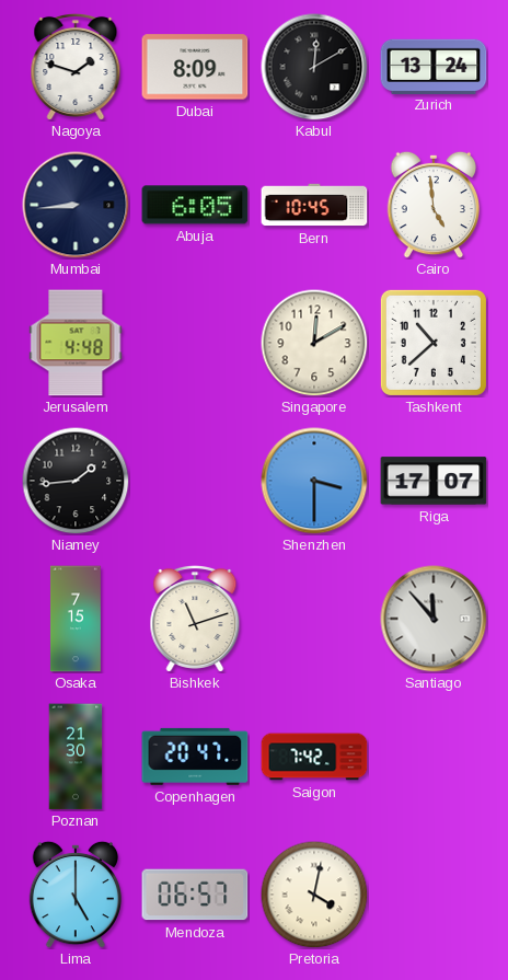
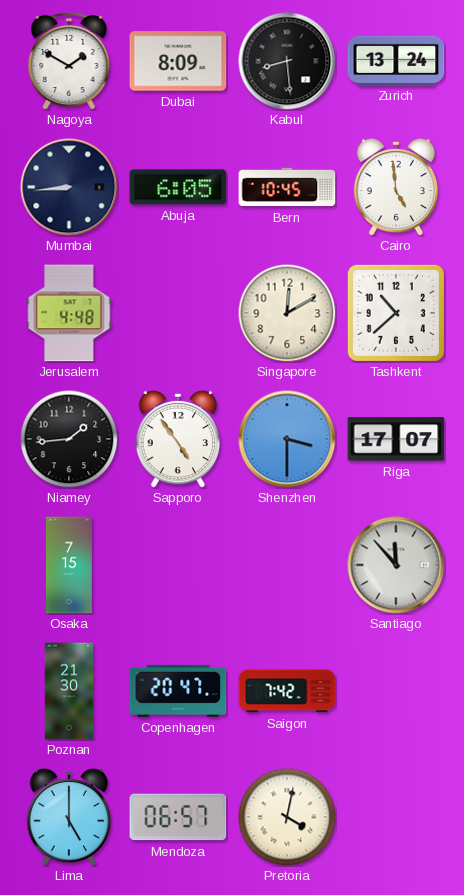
Nagoya: 1:48 -> 1:50
Kabul: 12:10 -> 8:29
Sapporo: none -> 4:54
Bishkek: 11:12 -> none
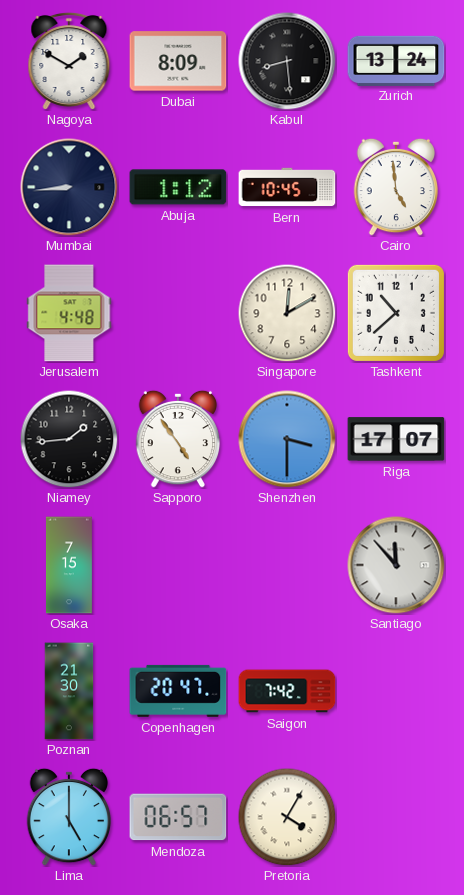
Abuja: 6:05 -> 1:12
Pretoria: 4:02 -> 4:05
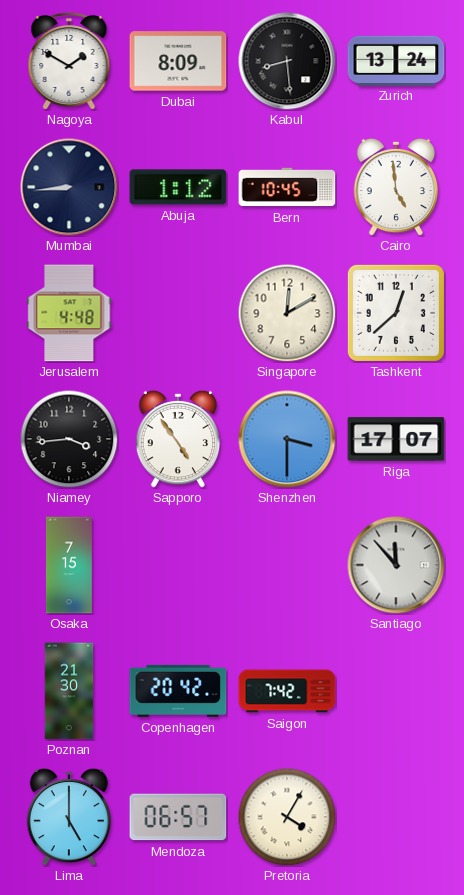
Tashkent: 10:38 -> 12:38
Niamey: 1:44 -> 3:44
Copenhagen: 20:47 -> 20:42
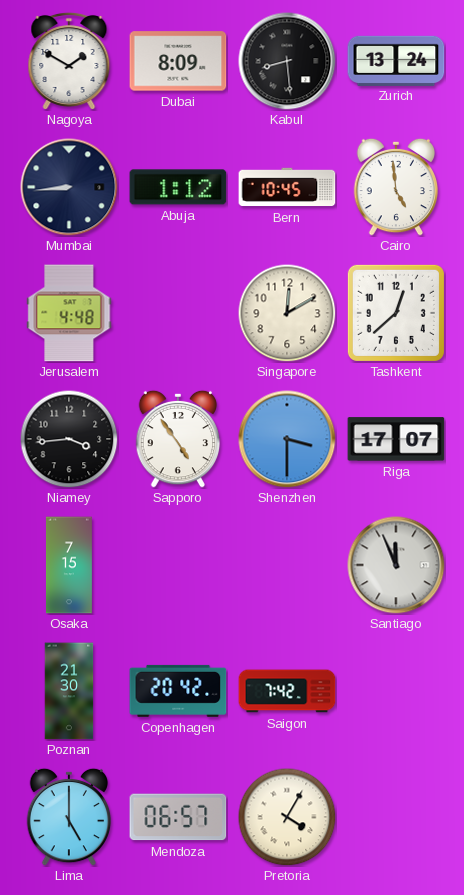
Santiago: 11:53 -> 11:56
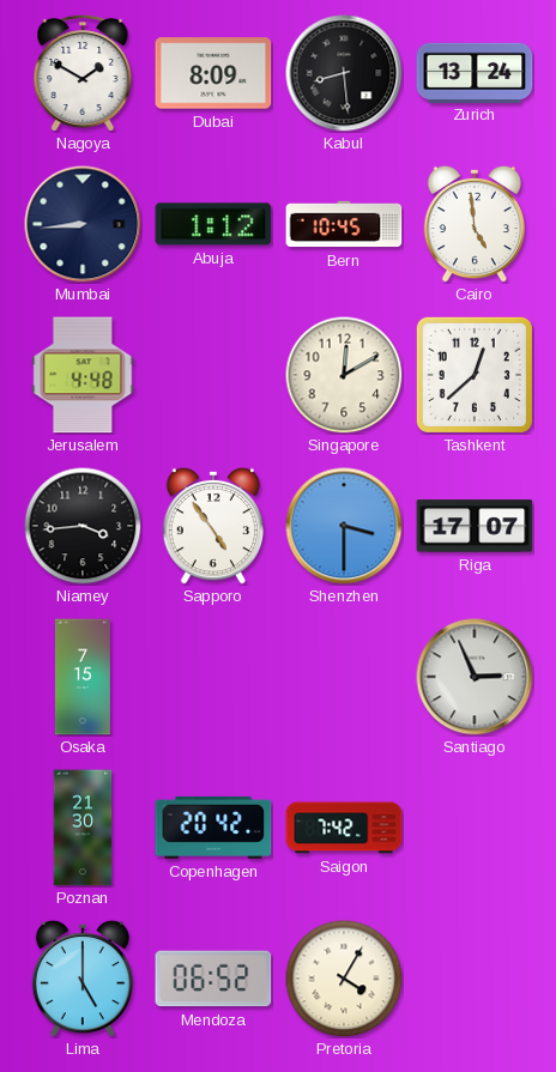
Santiago: 11:56 -> 2:56
Mendoza: 06:57 -> 06:52
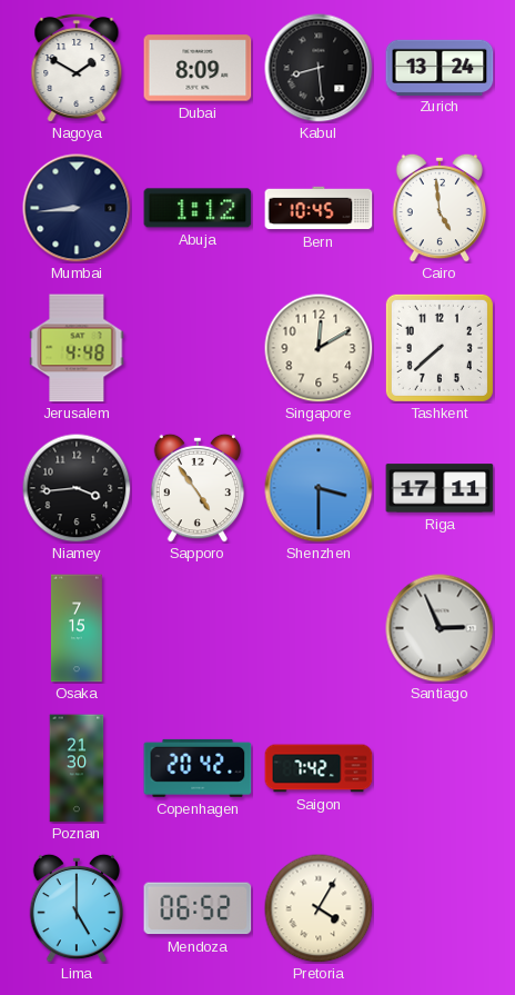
Tashkent: 12:38 -> 7:38
Riga: 17:07 -> 17:11
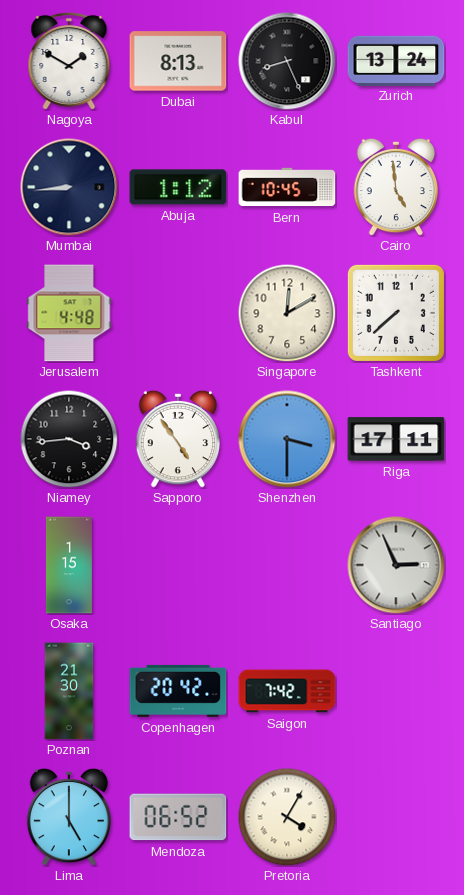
Dubai: 8:09 -> 8:13
Kabul: 8:29 -> 8:26
Osaka: 7:15 -> 1:15
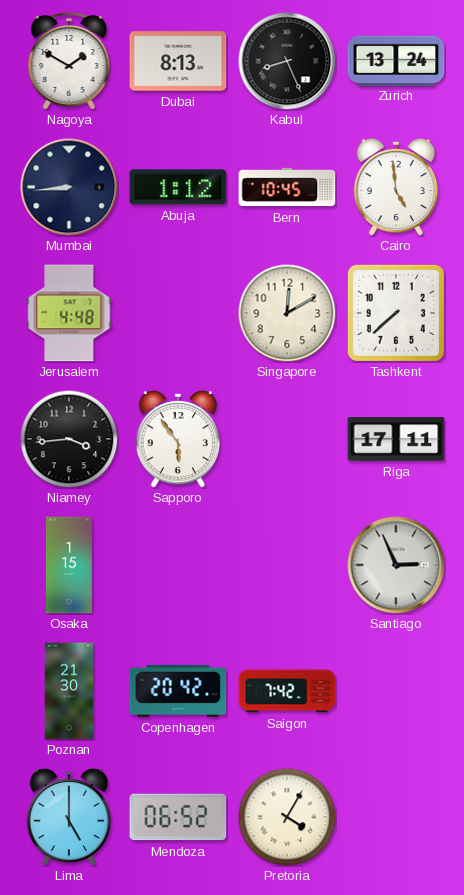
Sapporo: 4:54 -> 5:54
Shenzhen: 3:30 -> none
